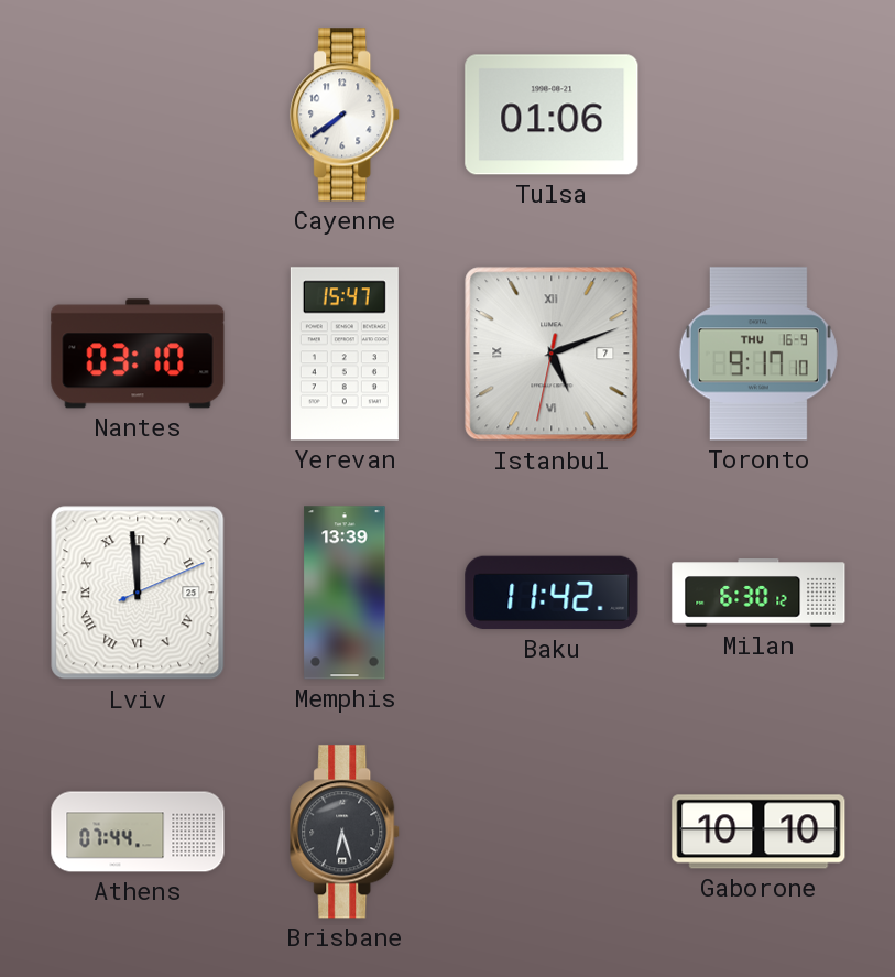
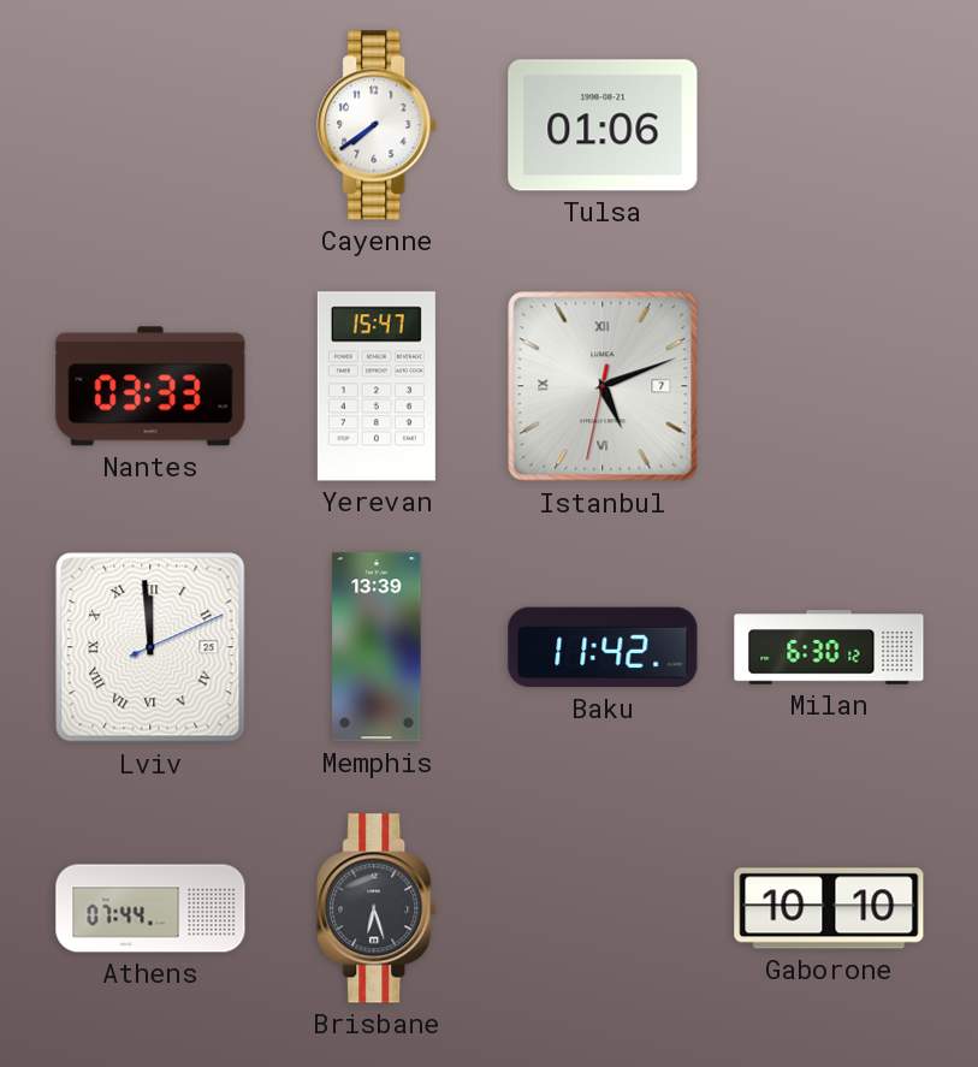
Nantes: 03:10 -> 03:33
Toronto: 9:17 -> none
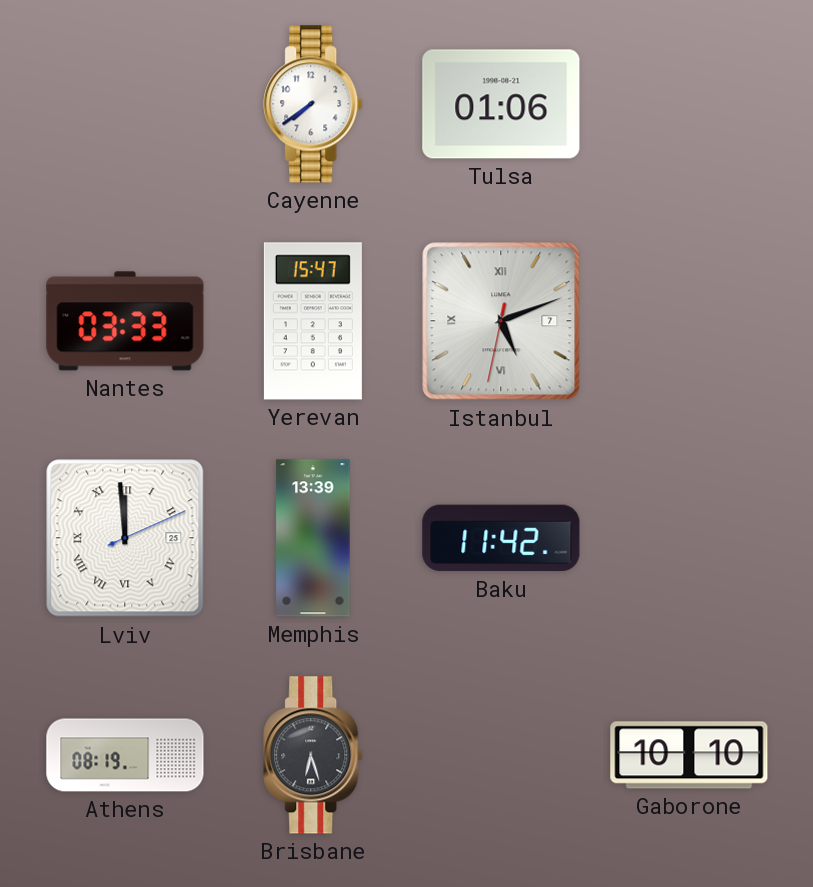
Milan: 6:30 -> none
Athens: 07:44 -> 08:19
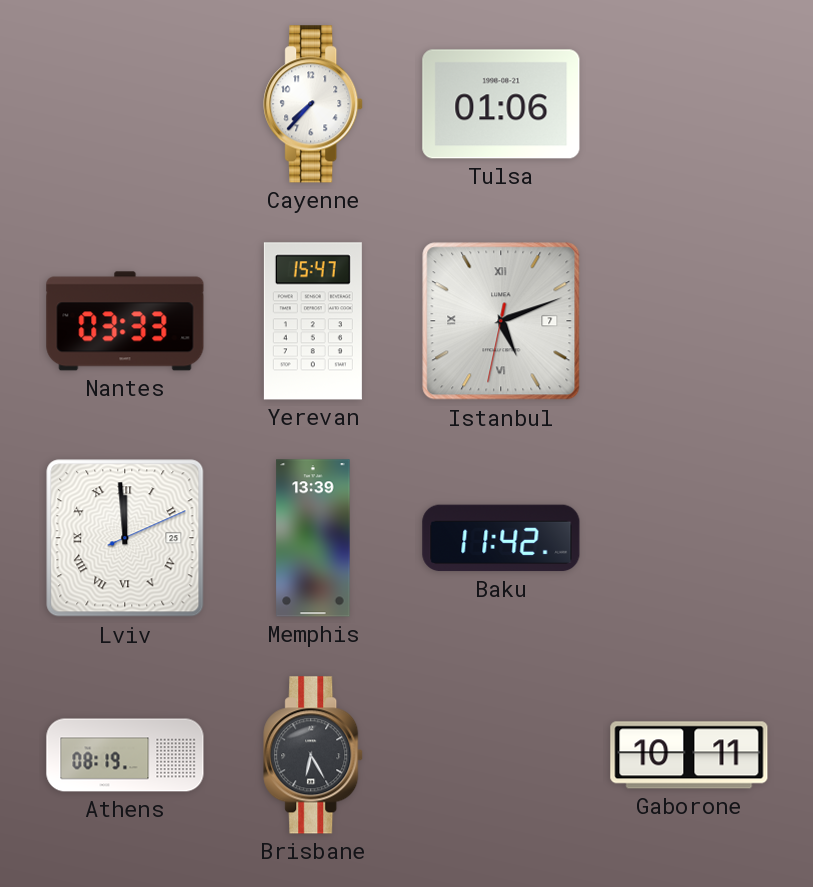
Cayenne: 7:39 -> 7:37
Brisbane: 6:27 -> 6:25
Gaborone: 10:10 -> 10:11
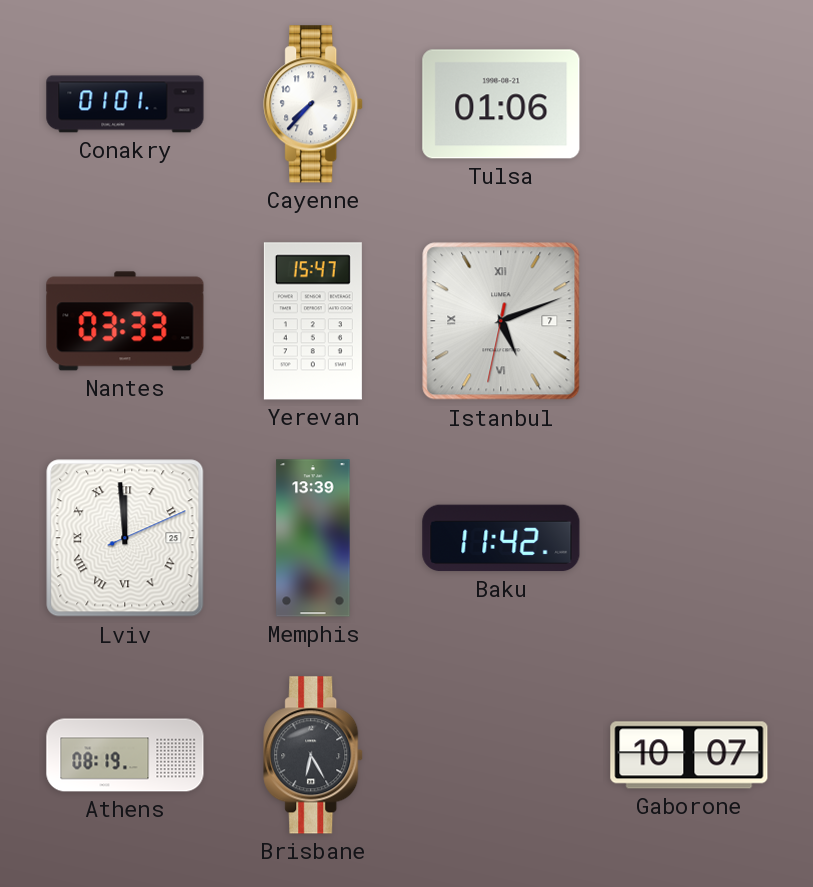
Conakry: none -> 01:01
Gaborone: 10:11 -> 10:07
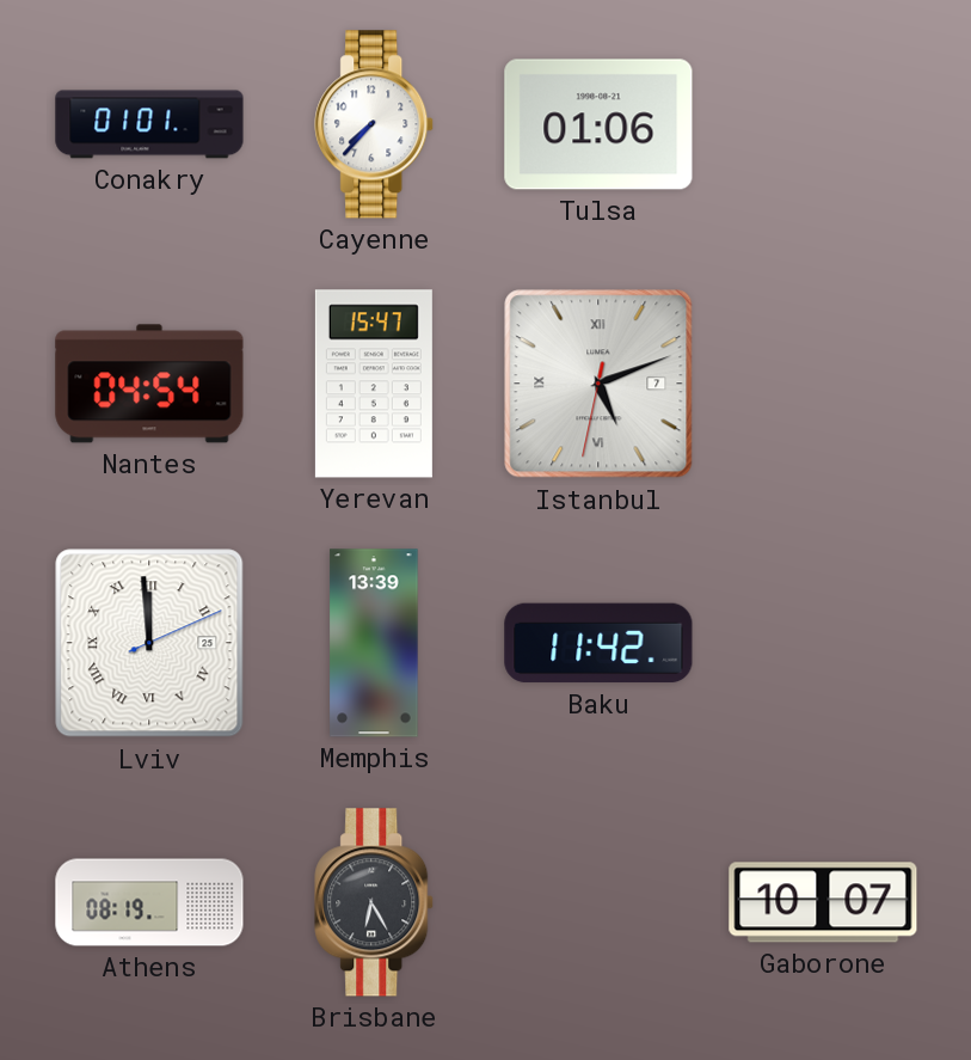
Nantes: 03:33 -> 04:54
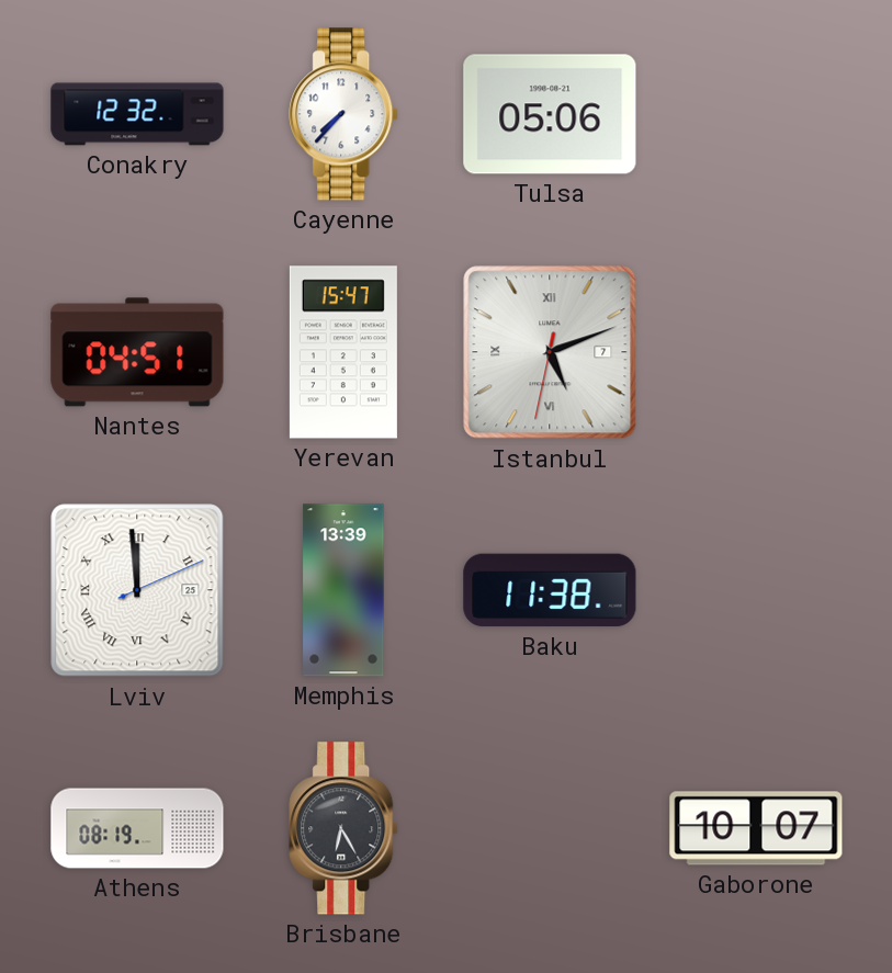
Conakry: 01:01 -> 12:32
Tulsa: 01:06 -> 05:06
Nantes: 04:54 -> 04:51
Baku: 11:42 -> 11:38
